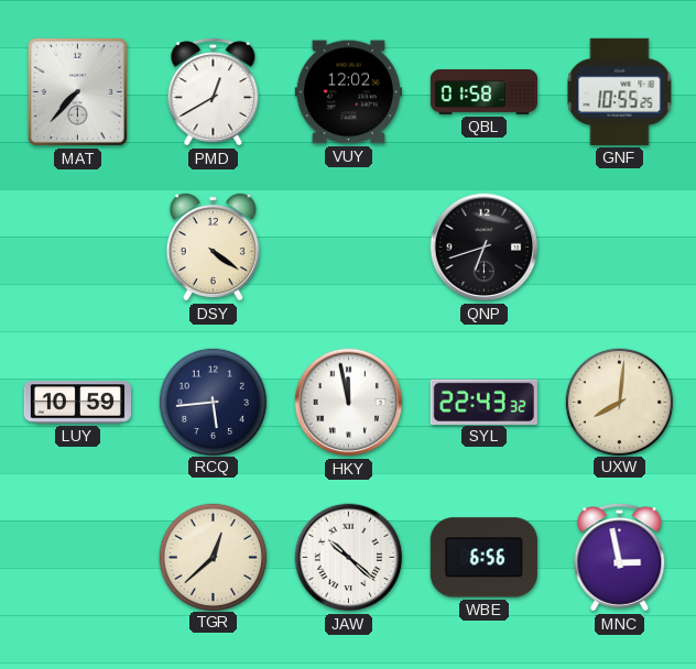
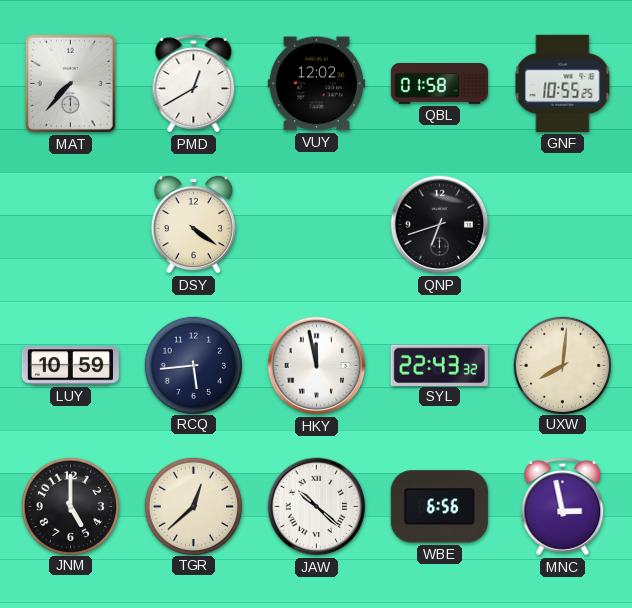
JNM: none -> 5:00
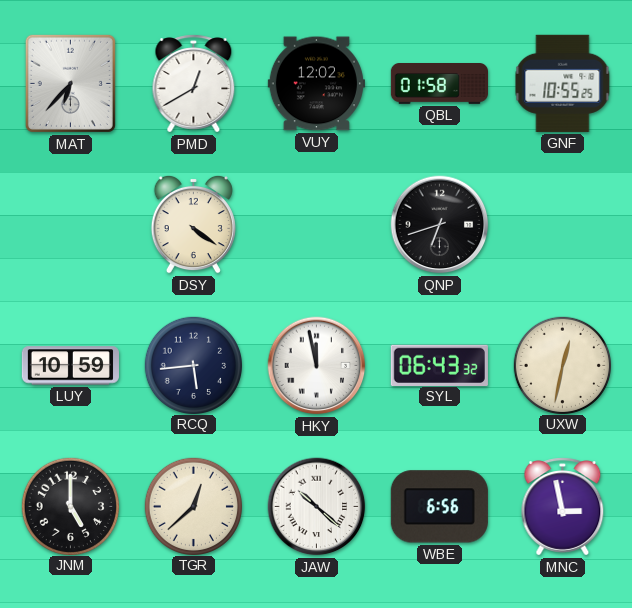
MAT: 7:37 -> 6:37
SYL: 22:43 -> 06:43
UXW: 8:01 -> 12:32
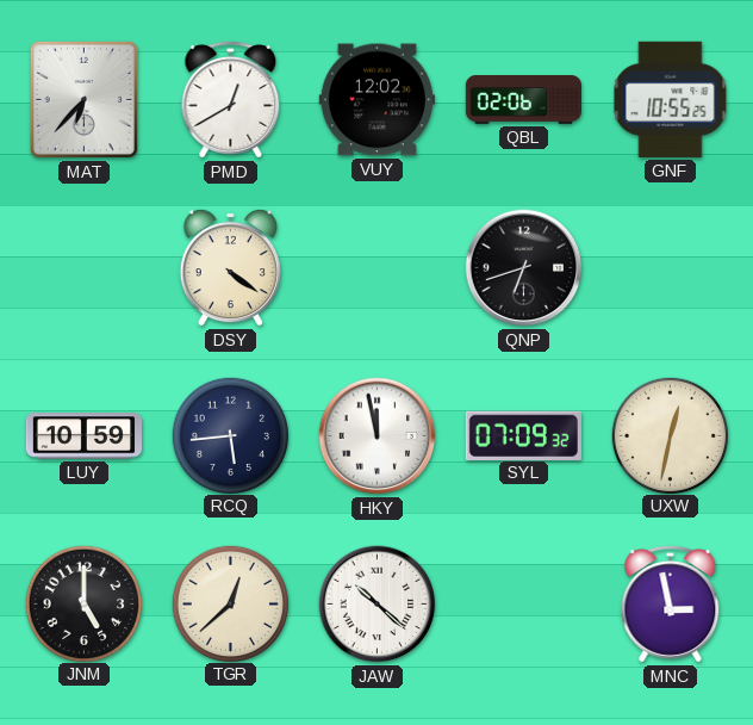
QBL: 01:58 -> 02:06
SYL: 06:43 -> 07:09
WBE: 6:56 -> none
